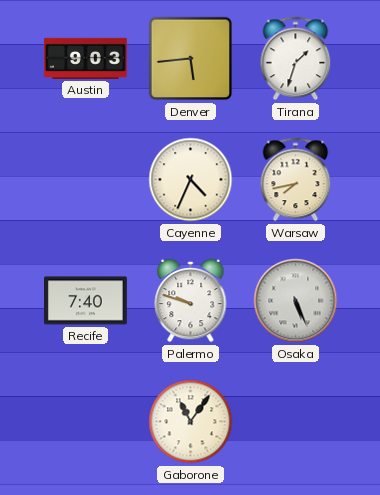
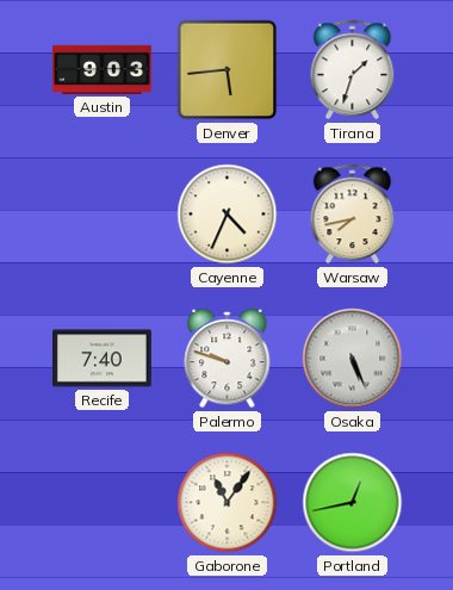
Portland: none -> 12:43
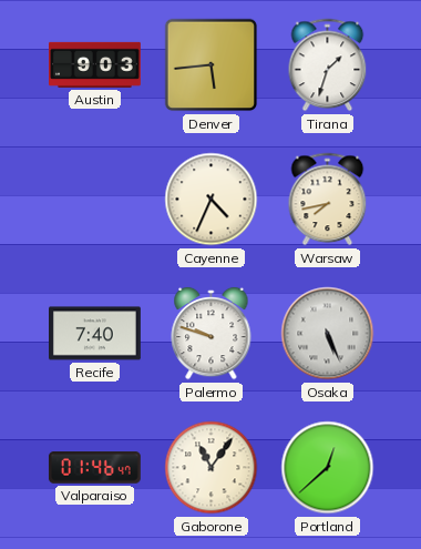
Valparaiso: none -> 01:46
Portland: 12:43 -> 12:38
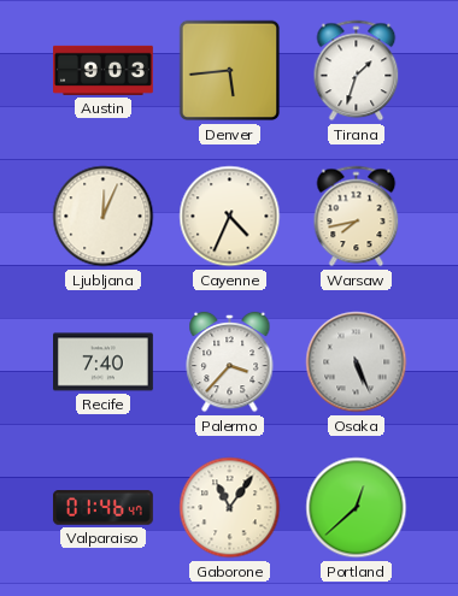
Ljubljana: none -> 12:04
Palermo: 9:48 -> 3:37
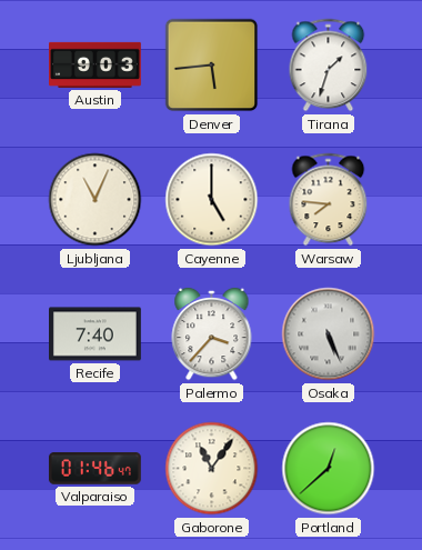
Ljubljana: 12:04 -> 11:04
Cayenne: 4:34 -> 5:00
Warsaw: 7:43 -> 7:46
